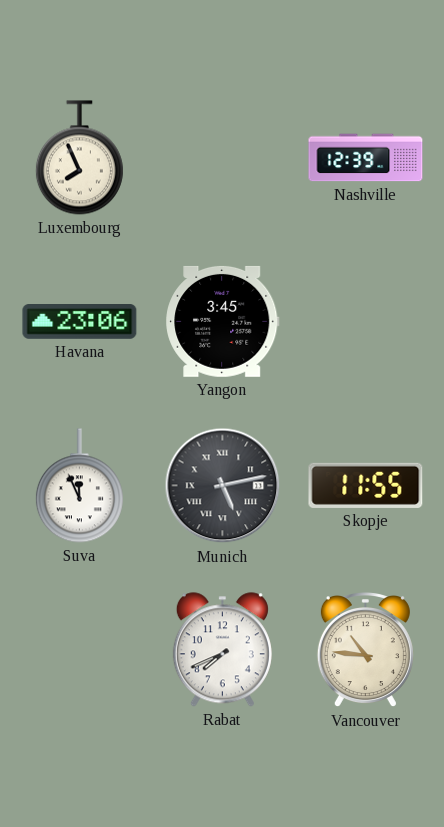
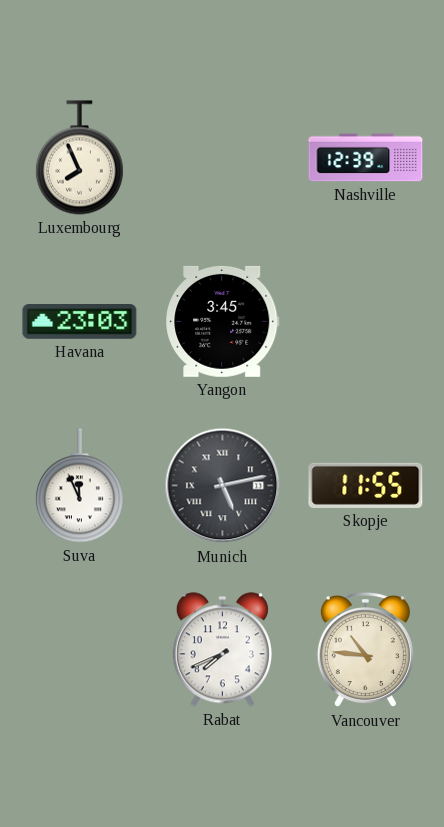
Havana: 23:06 -> 23:03
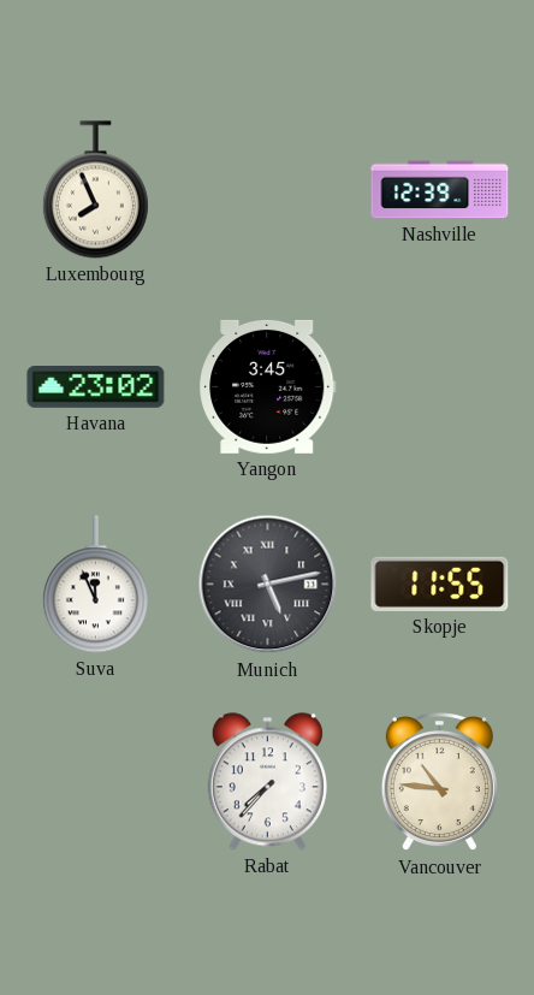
Havana: 23:03 -> 23:02
Rabat: 7:41 -> 7:37
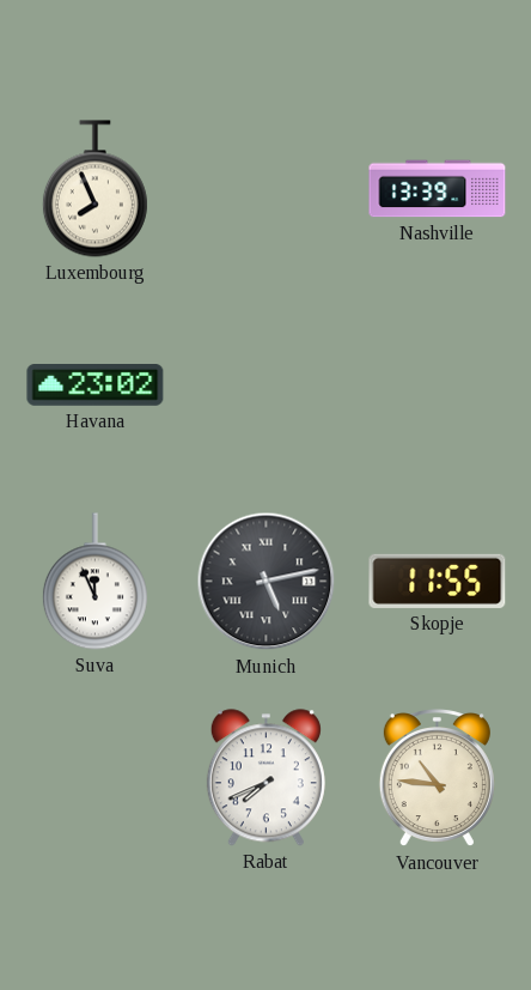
Nashville: 12:39 -> 13:39
Yangon: 3:45 -> none
Rabat: 7:37 -> 7:41
